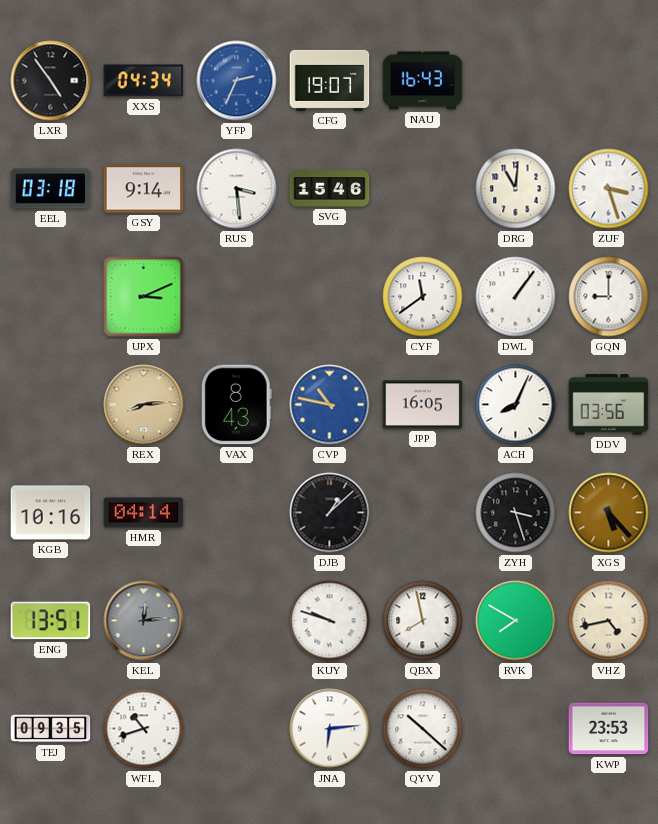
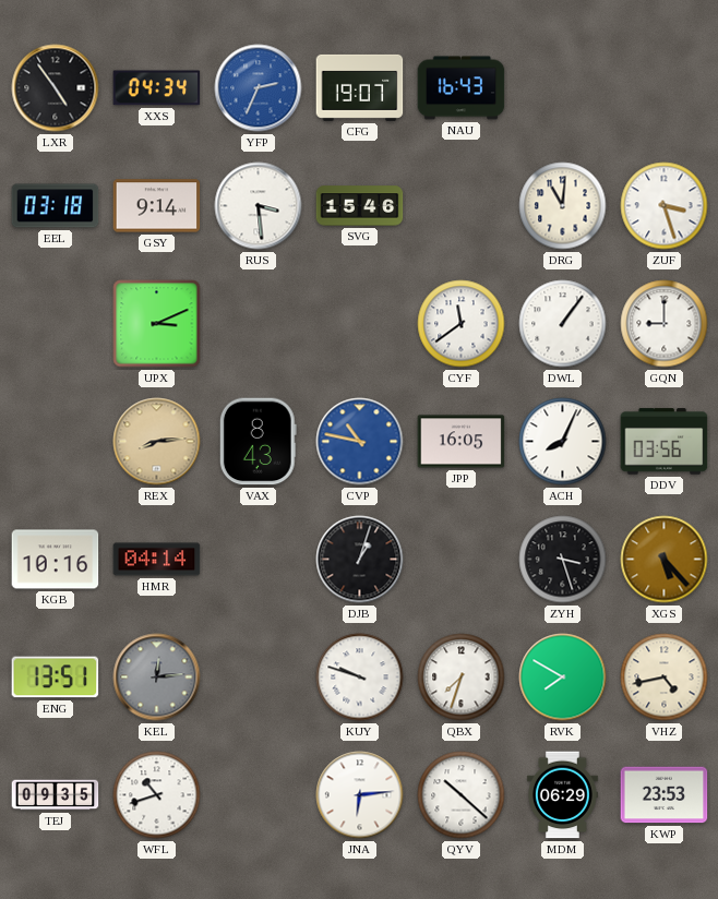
DJB: 1:08 -> 1:03
QBX: 7:58 -> 7:33
MDM: none -> 06:29
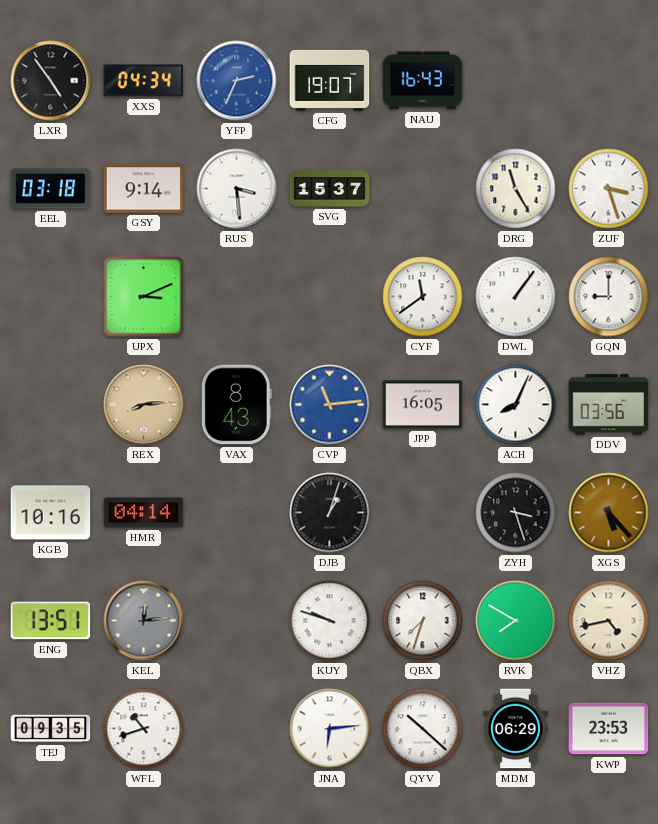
SVG: 15:46 -> 15:37
DRG: 11:01 -> 11:25
CVP: 10:47 -> 11:14
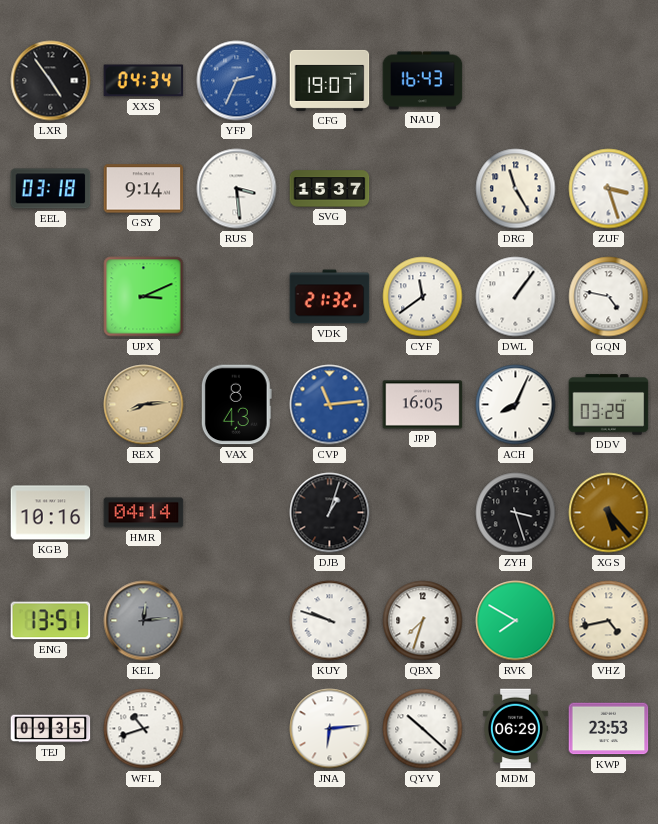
VDK: none -> 21:32
GQN: 9:00 -> 4:47
DDV: 03:56 -> 03:29
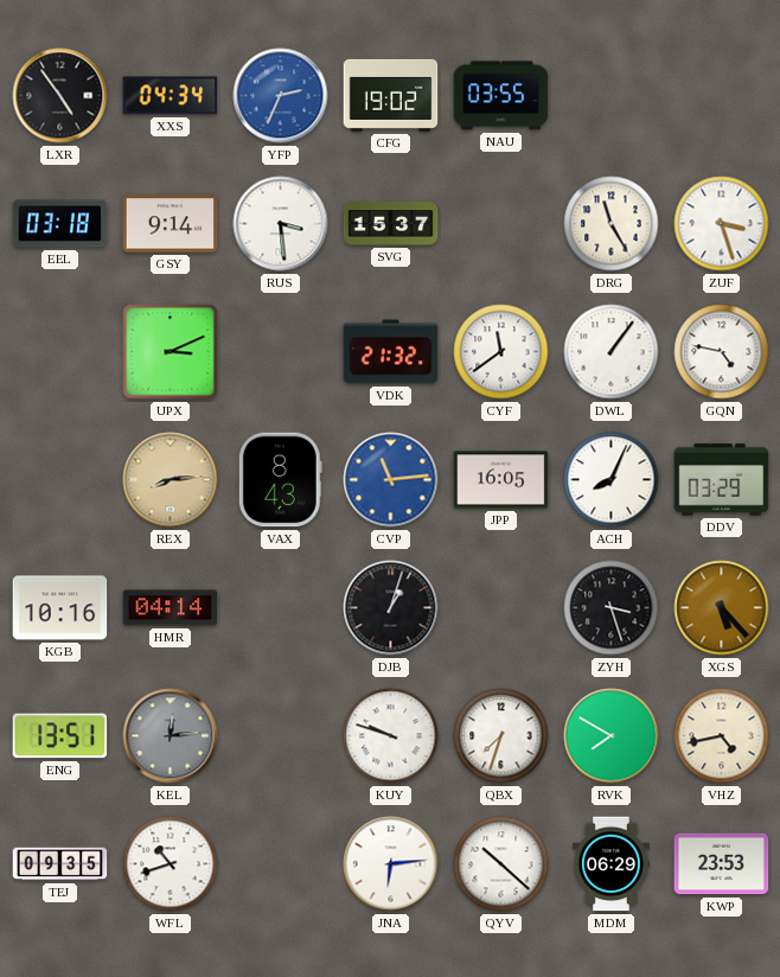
CFG: 19:07 -> 19:02
NAU: 16:43 -> 03:55
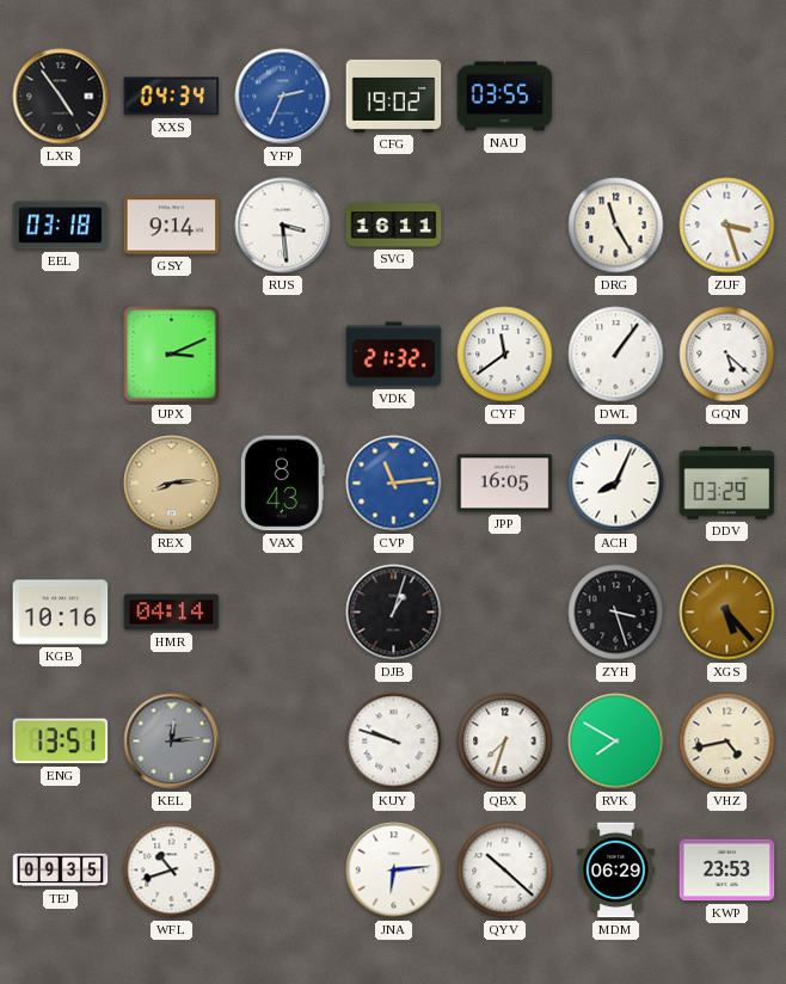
SVG: 15:37 -> 16:11
GQN: 4:47 -> 5:22
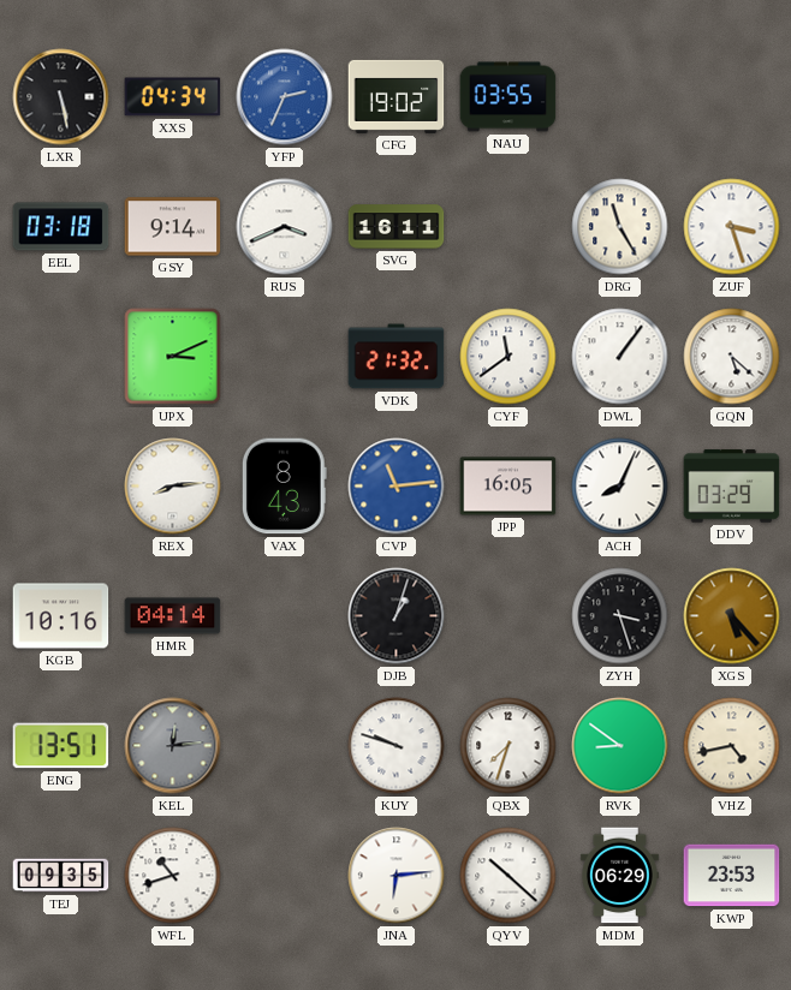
LXR: 4:54 -> 5:28
RUS: 3:29 -> 3:41
REX dial: champagne -> white
RVK: 7:50 -> 8:51
